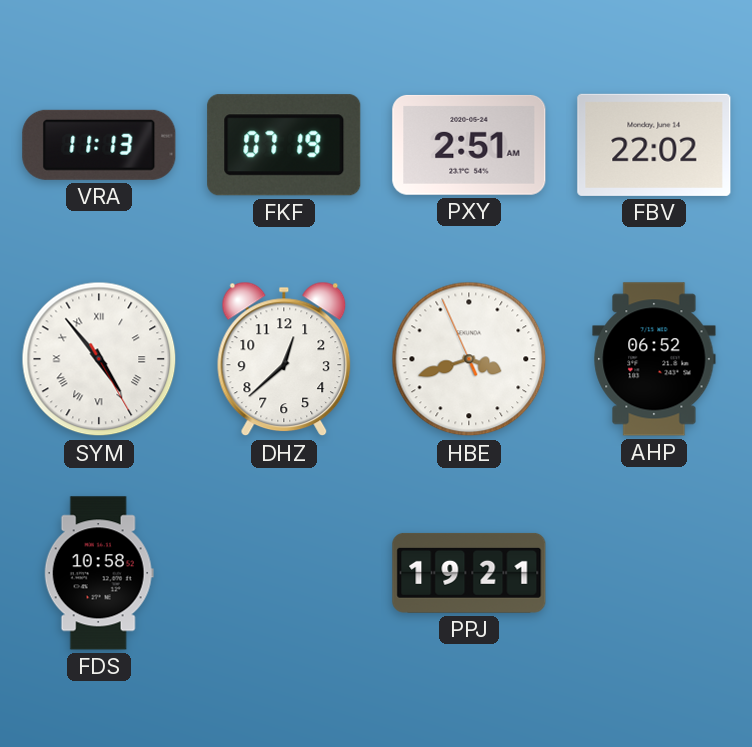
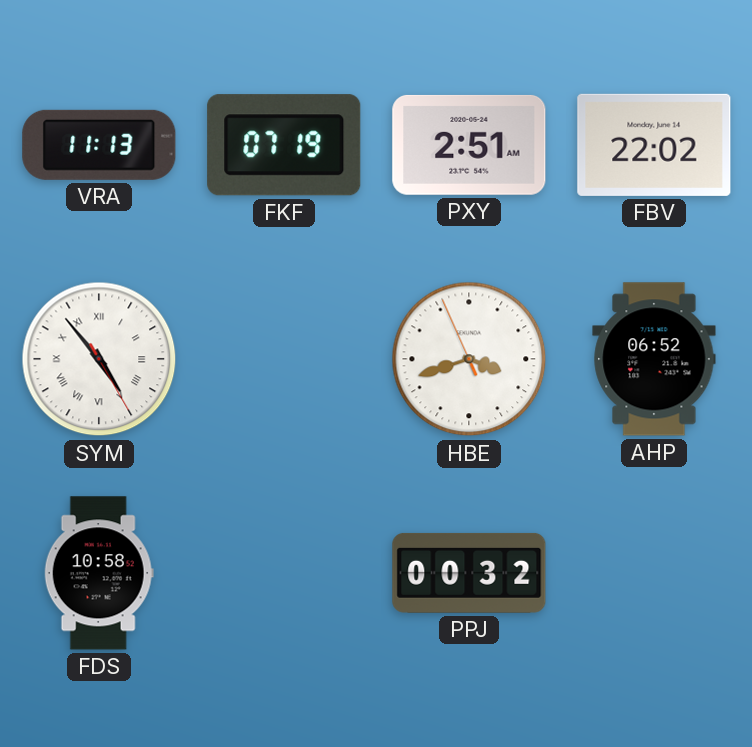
DHZ: 12:38 -> none
PPJ: 19:21 -> 00:32
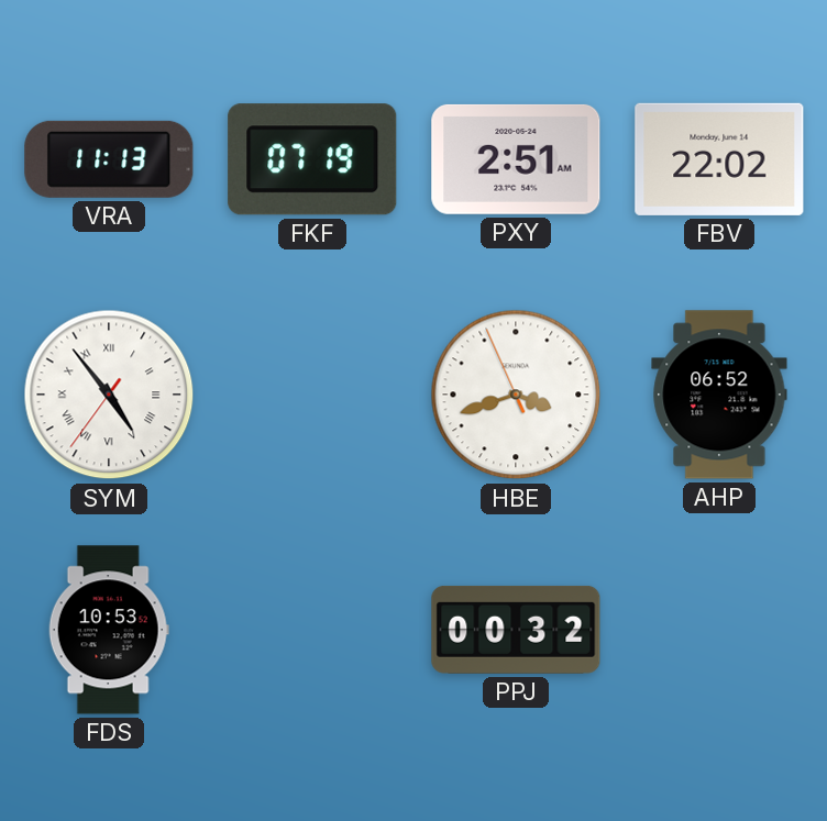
SYM: 4:53:25 -> 4:53:36
FDS: 10:58 -> 10:53
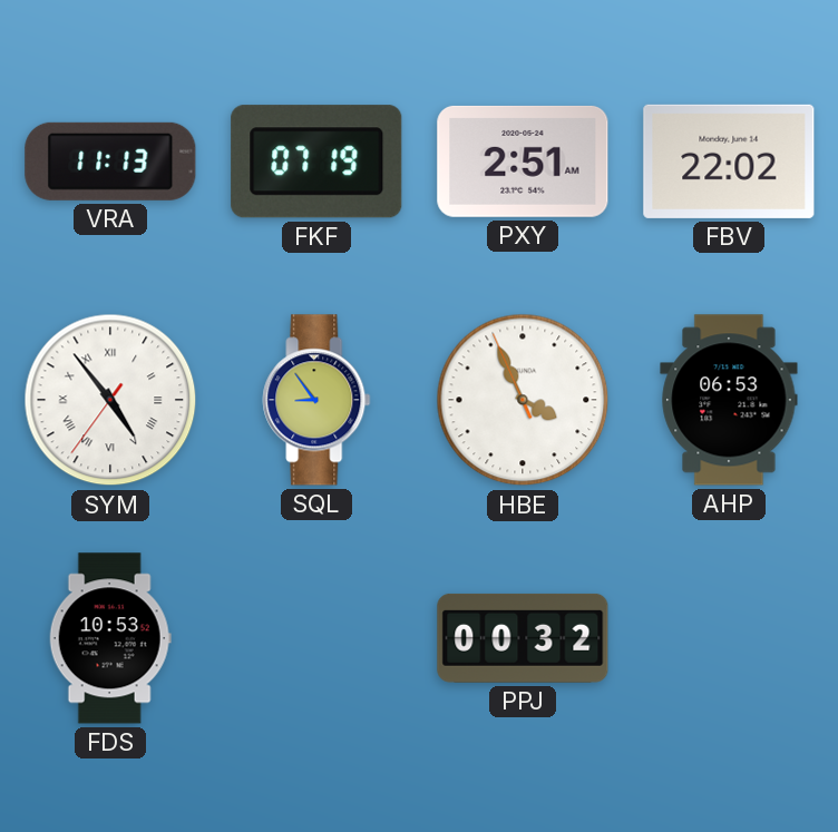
SQL: none -> 8:54
HBE: 3:41 -> 3:55
AHP: 06:52 -> 06:53
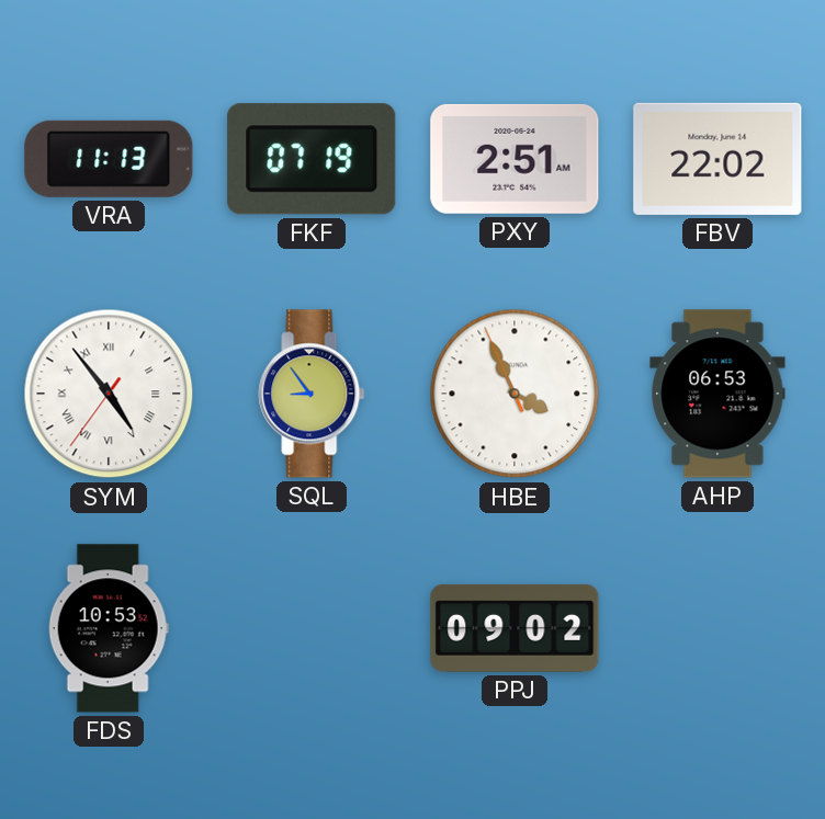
PPJ: 00:32 -> 09:02
